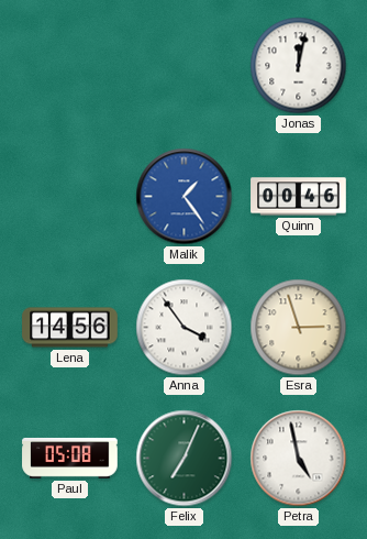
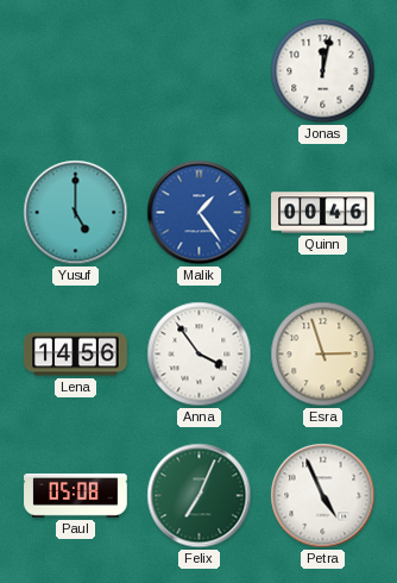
Yusuf: none -> 5:00
Petra: 4:58 -> 4:56
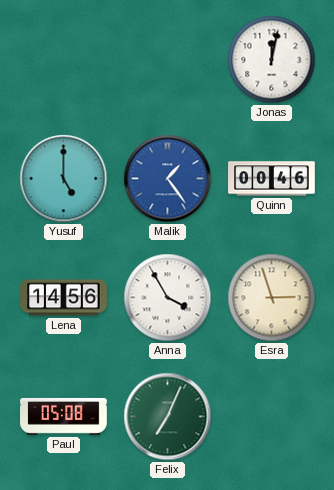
Anna: 3:54 -> 3:55
Petra: 4:56 -> none
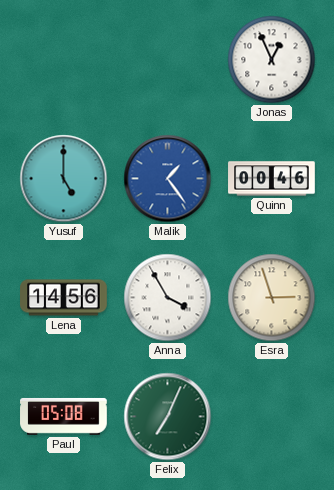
Jonas: 12:02 -> 12:56
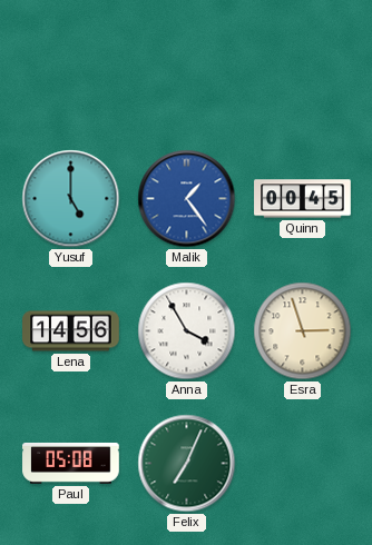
Jonas: 12:56 -> none
Quinn: 00:46 -> 00:45
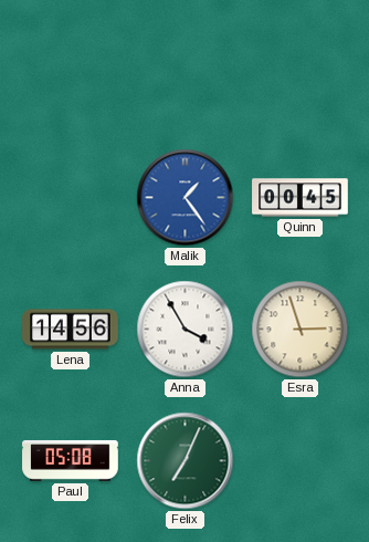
Yusuf: 5:00 -> none
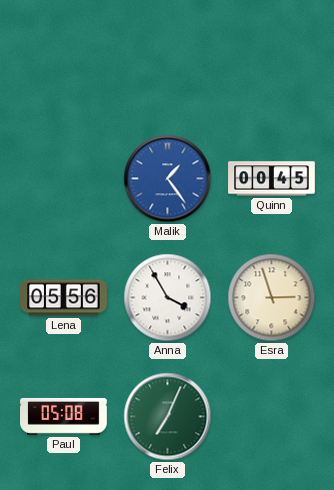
Lena: 14:56 -> 05:56
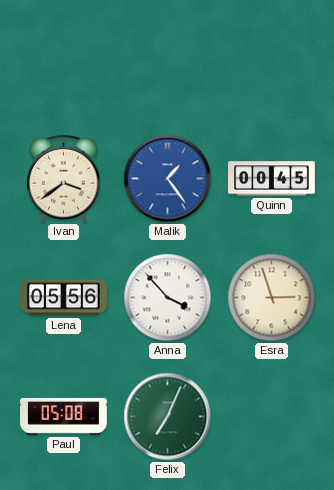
Ivan: none -> 3:39
Anna: 3:55 -> 3:53
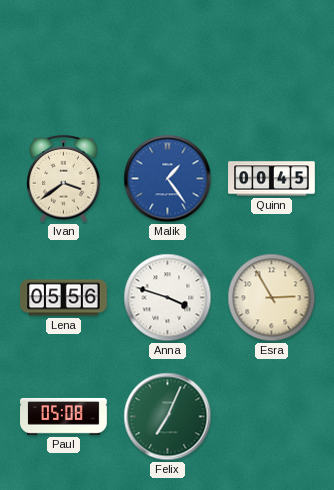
Anna: 3:53 -> 3:48
Esra: 2:57 -> 2:55
